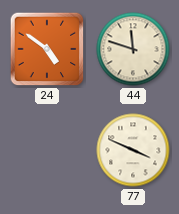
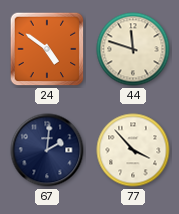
67: none -> 2:01
77: 3:49 -> 3:53
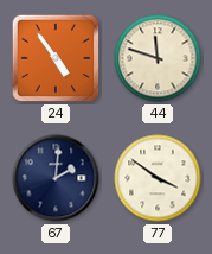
24: 4:51 -> 4:54
77: 3:53 -> 3:51
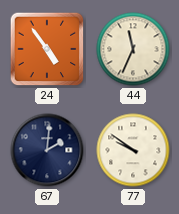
44: 11:48 -> 11:34
77: 3:51 -> 9:51
